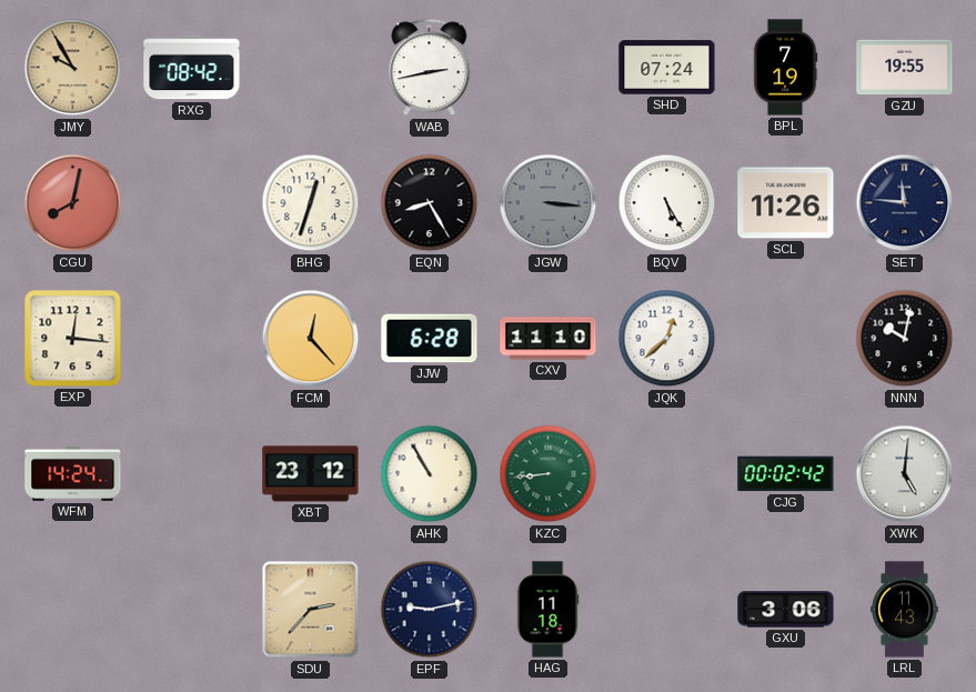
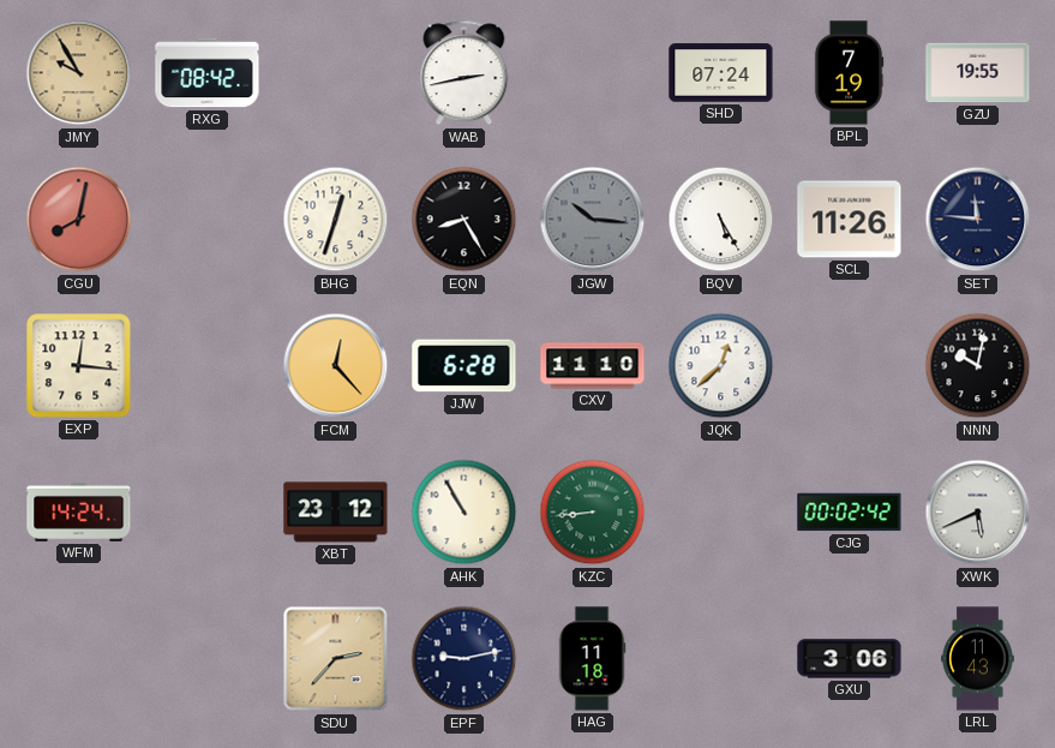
JGW: 3:16 -> 10:16
XWK: 5:01 -> 5:41
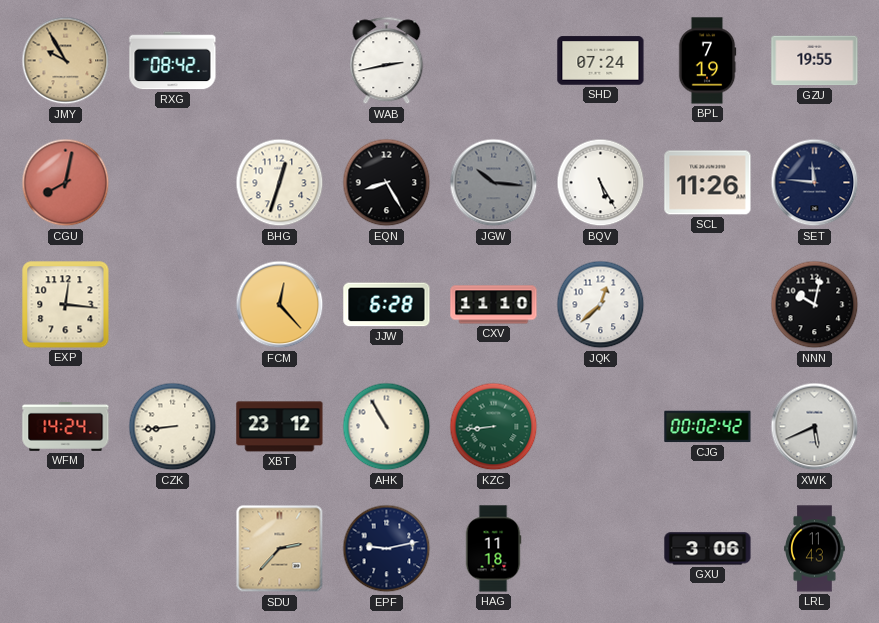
CZK: none -> 8:44
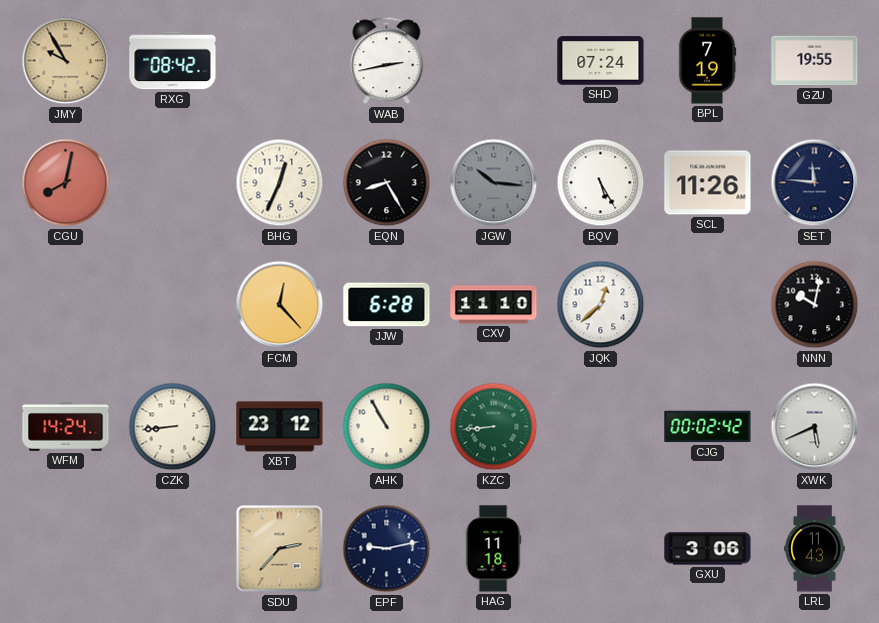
BHG: 12:33 -> 12:34
EXP: 12:16 -> none
